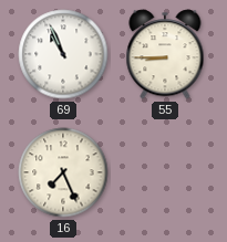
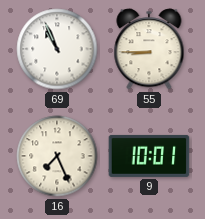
9: none -> 10:01
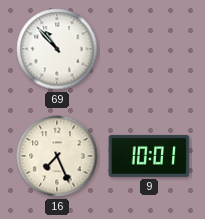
69: 10:56 -> 10:53
55: 8:45 -> none
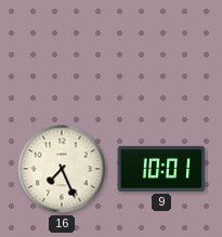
69: 10:53 -> none
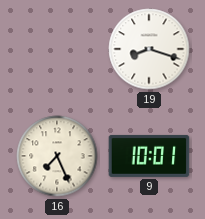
19: none -> 8:18
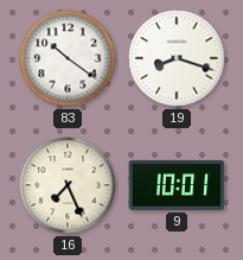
83: none -> 10:21
